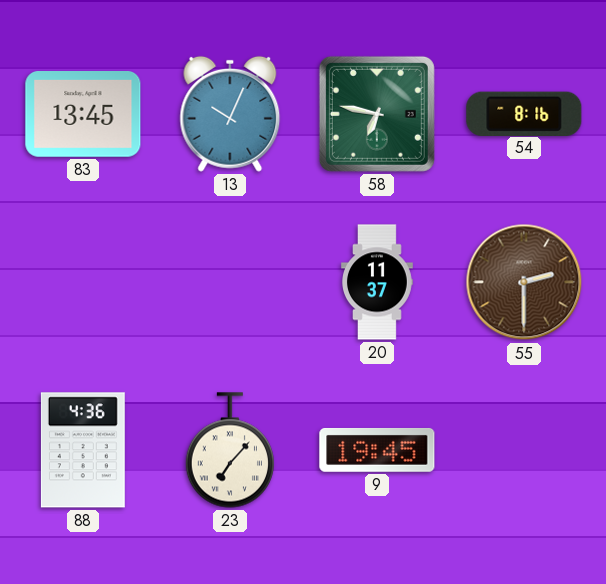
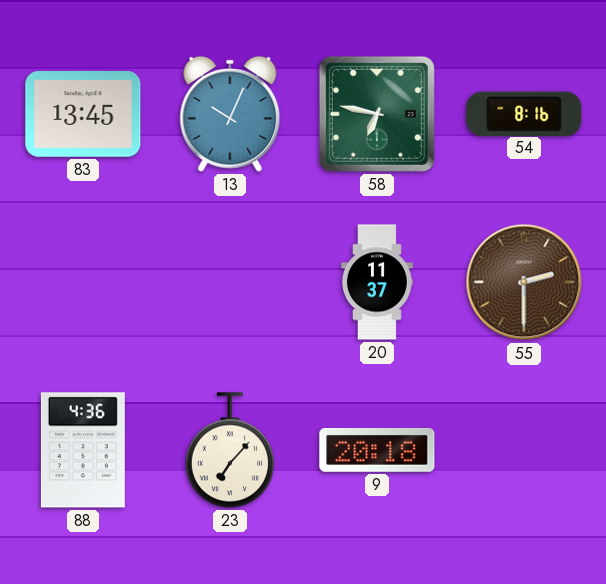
9: 19:45 -> 20:18
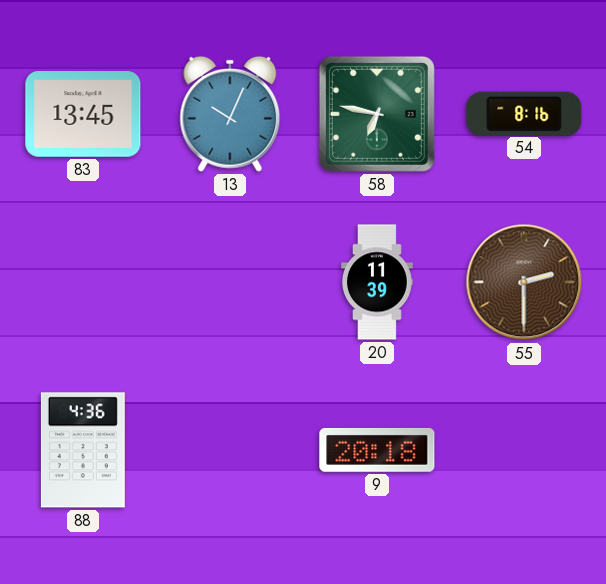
20: 11:37 -> 11:39
23: 7:07 -> none
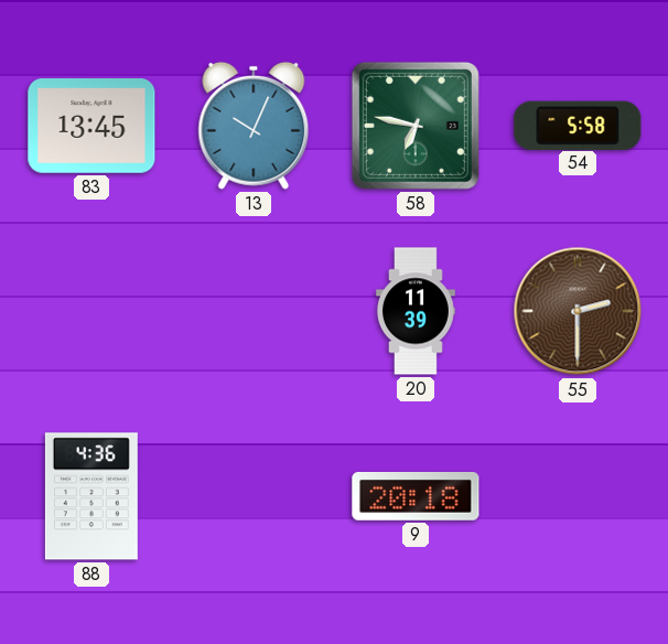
54: 8:16 -> 5:58
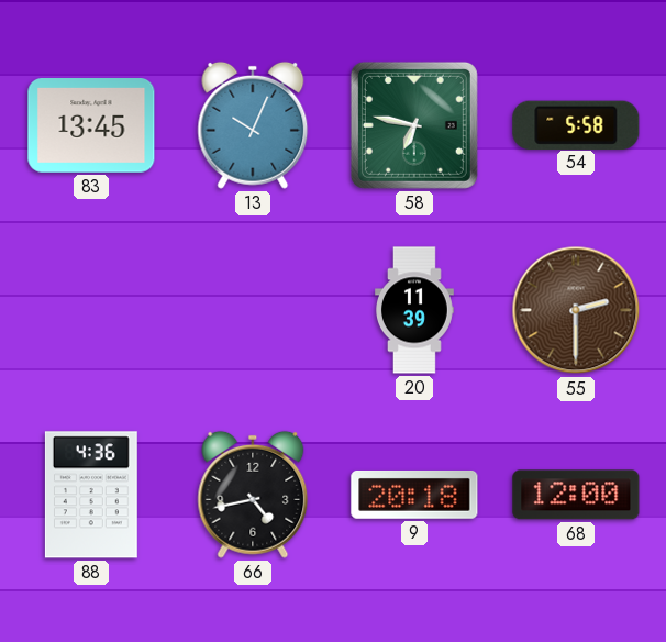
66: none -> 4:43
68: none -> 12:00
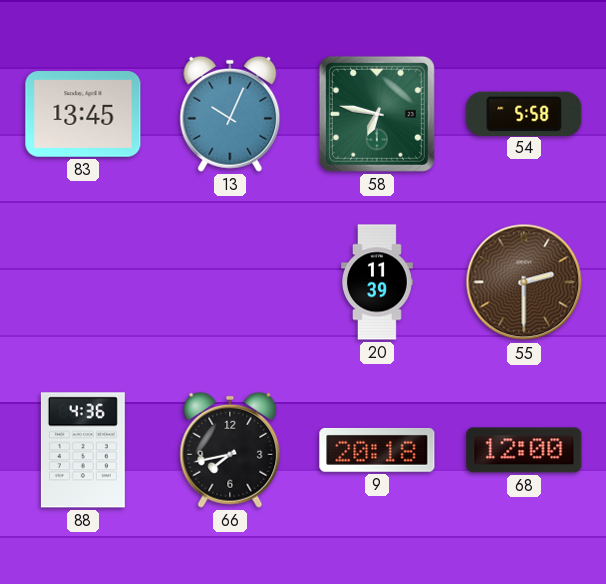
66: 4:43 -> 7:43
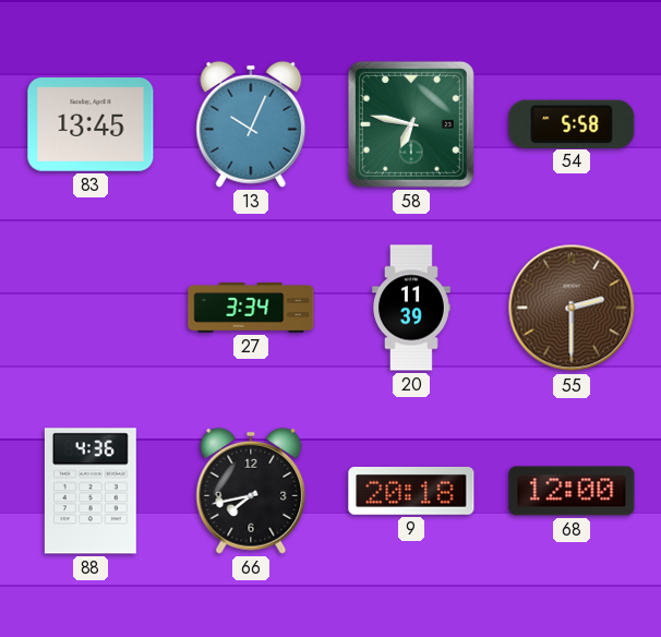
27: none -> 3:34
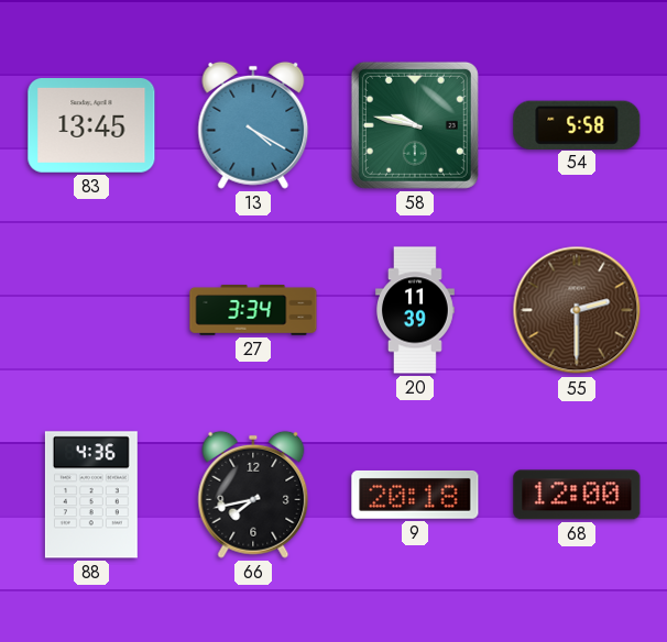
13: 10:04 -> 4:20
58: 6:47 -> 9:47
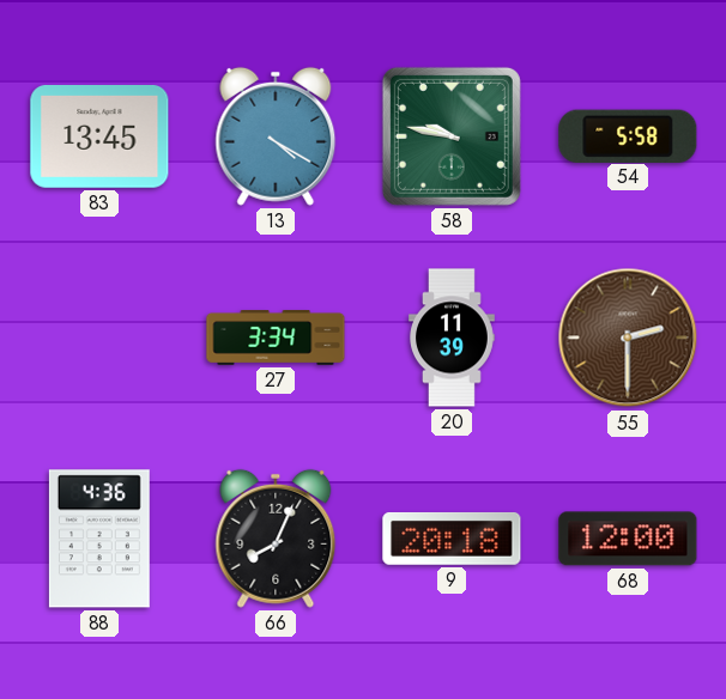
66: 7:43 -> 8:04
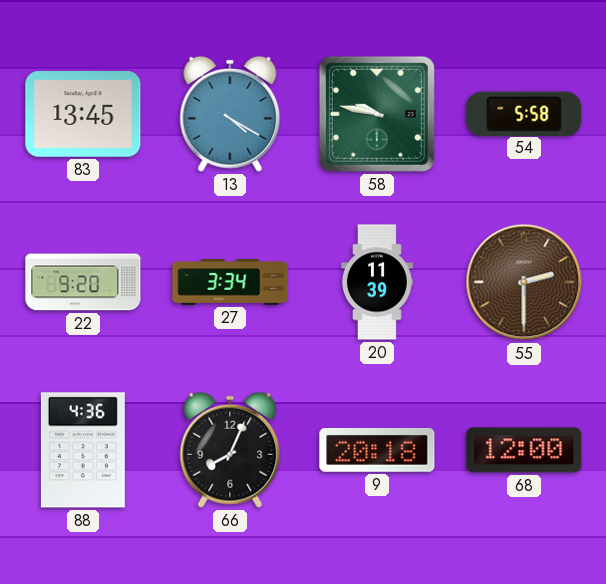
22: none -> 9:20
